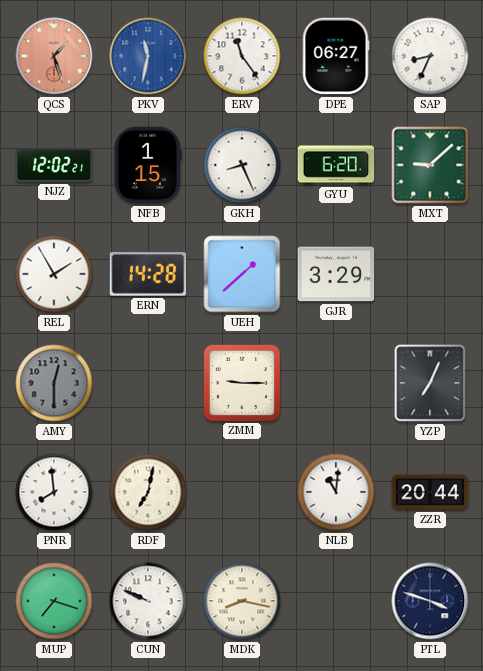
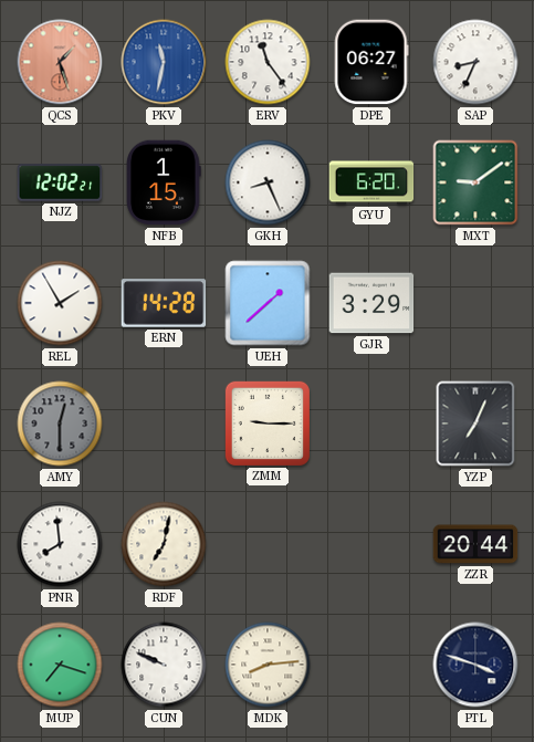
MXT: 9:08 -> 9:09
NLB: 11:01 -> none
MDK: 8:17 -> 8:14
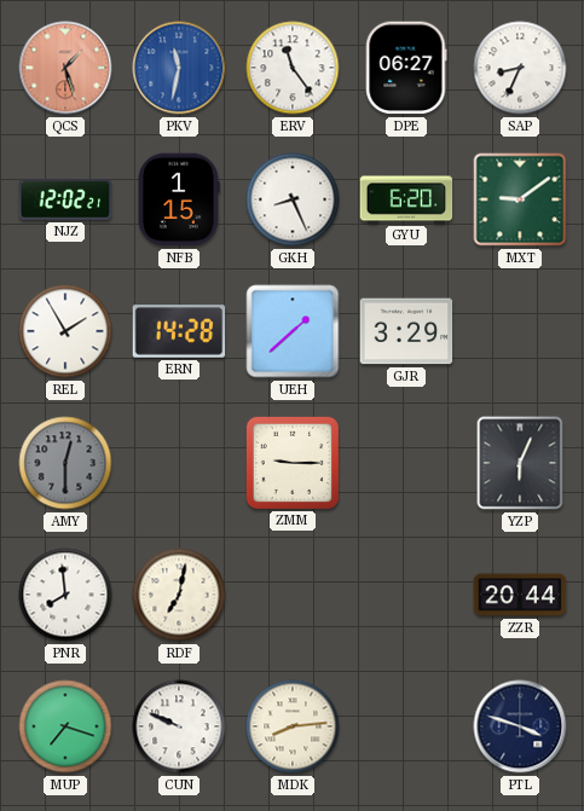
YZP: 7:04 -> 6:04
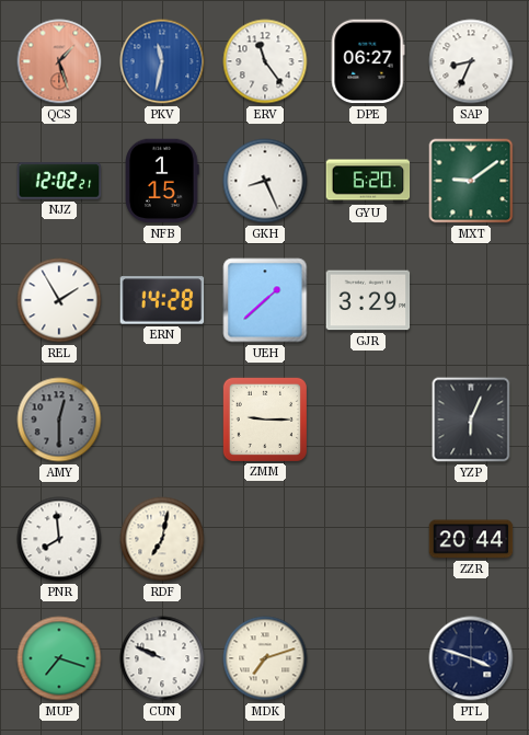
MDK: 8:14 -> 7:12
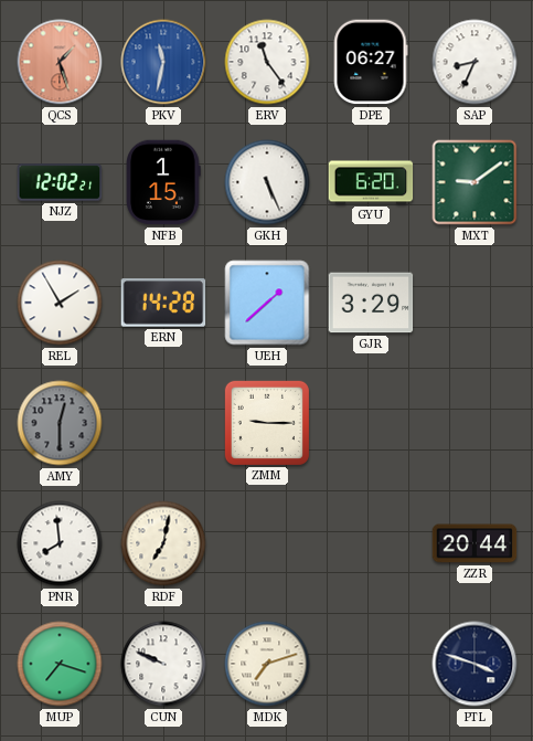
GKH: 8:26 -> 5:26
YZP: 6:04 -> none
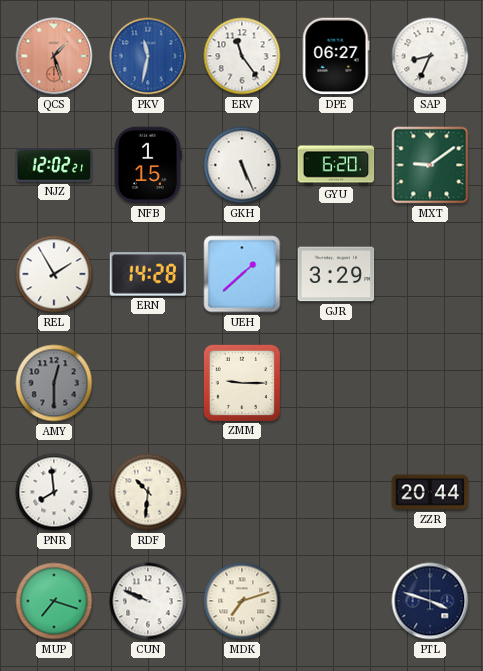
RDF: 7:02 -> 10:31
